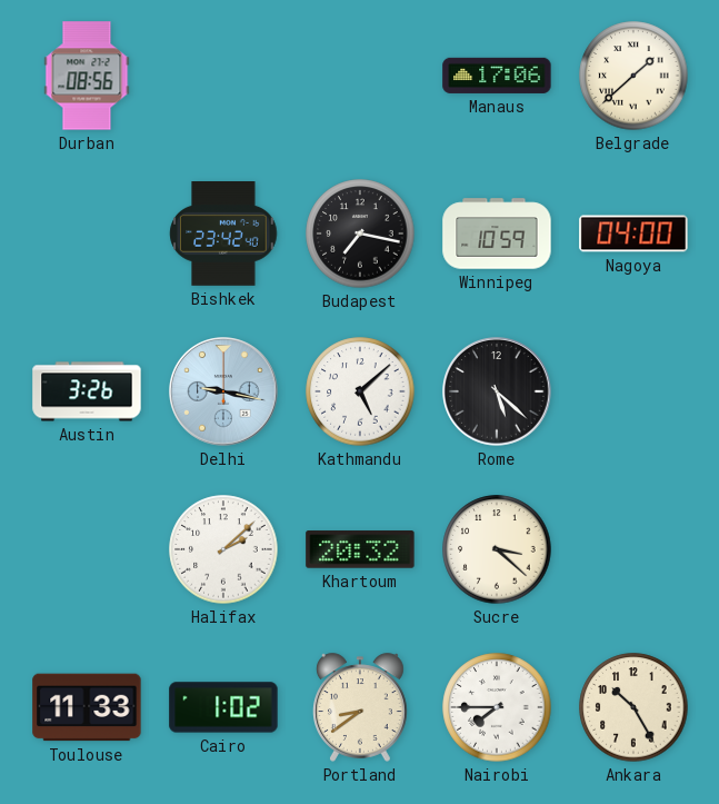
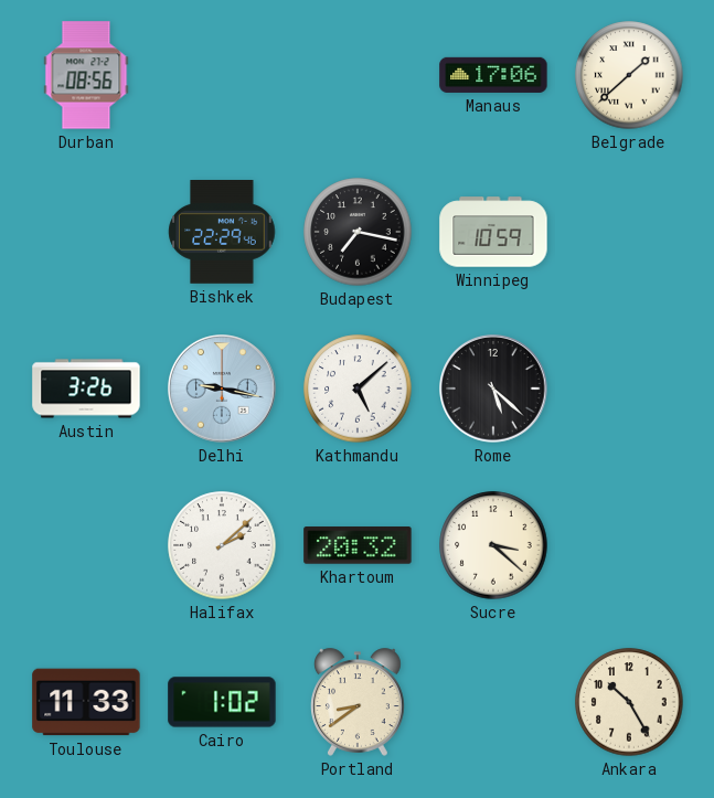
Bishkek: 23:42 -> 22:29
Nagoya: 04:00 -> none
Nairobi: 7:45 -> none
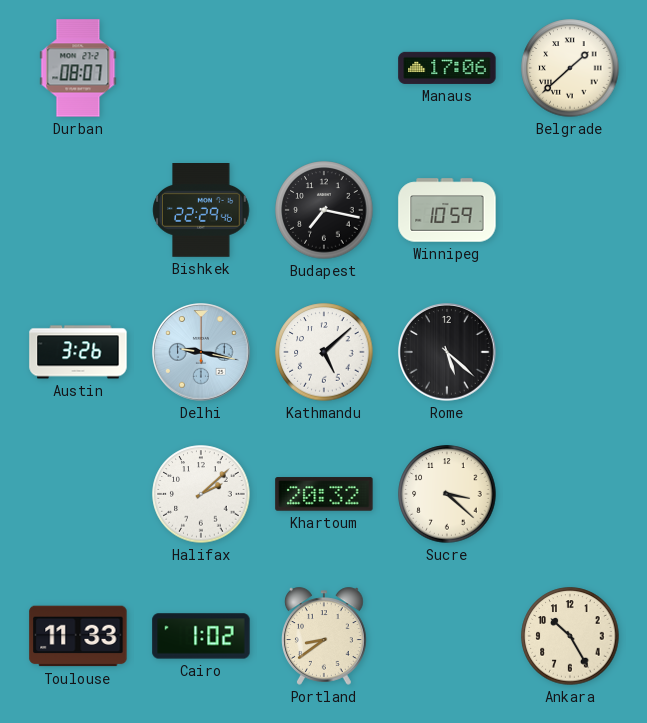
Durban: 08:56 -> 08:07
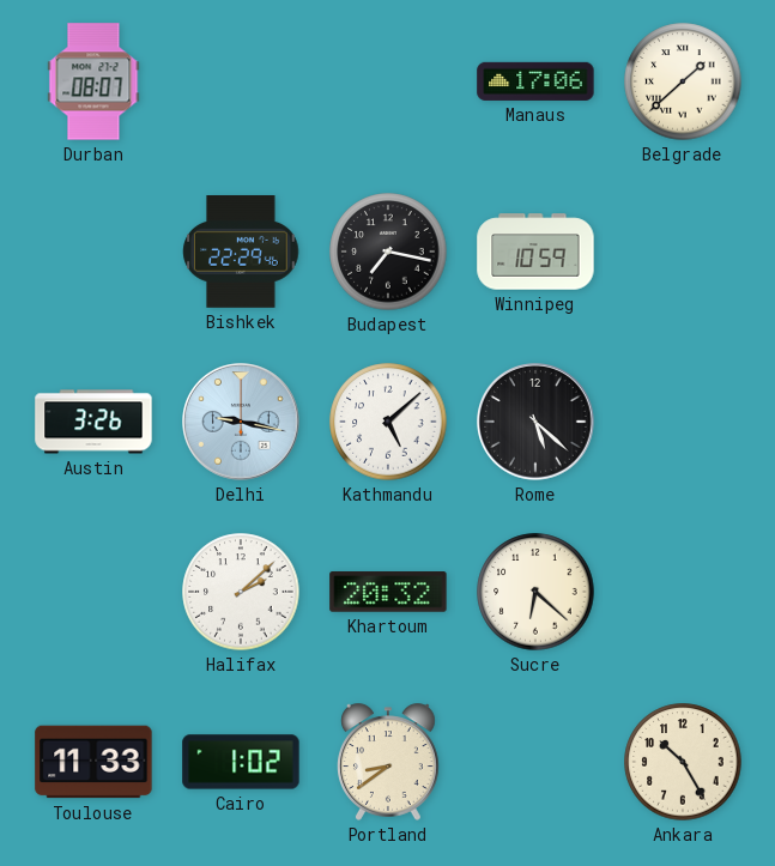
Sucre: 3:22 -> 6:22
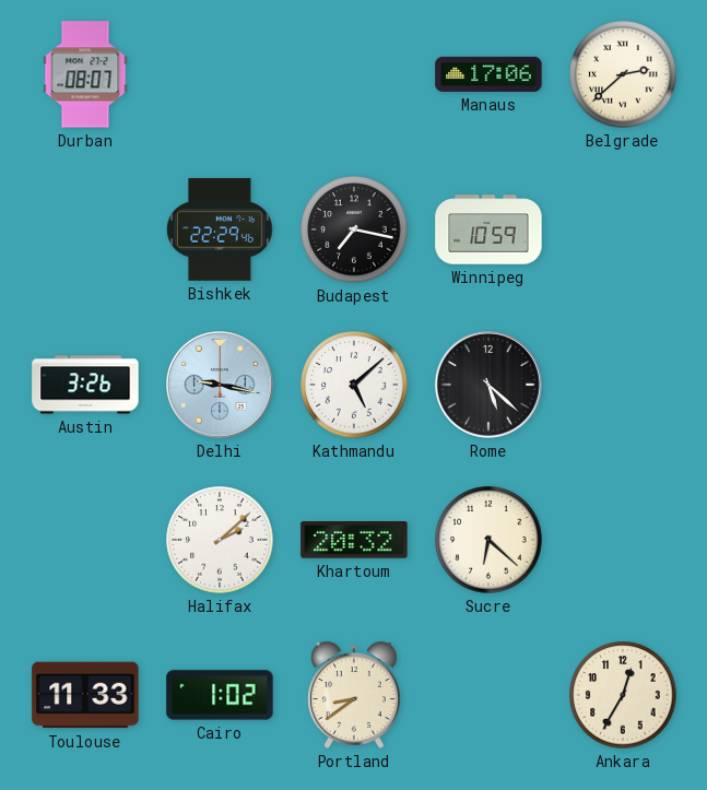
Belgrade: 1:38 -> 2:38
Ankara: 10:25 -> 12:35
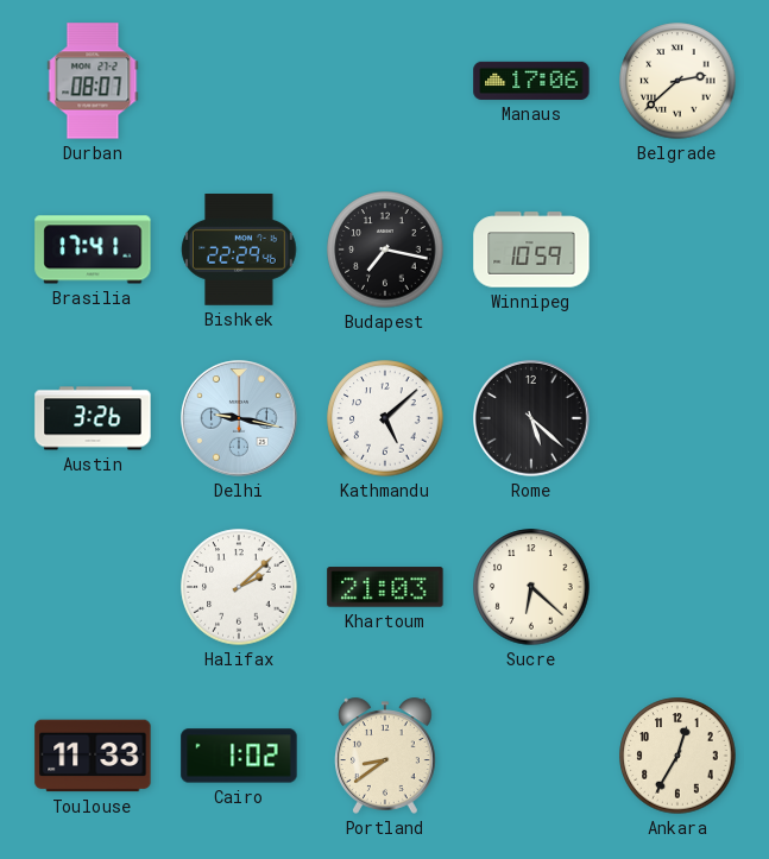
Brasilia: none -> 17:41
Khartoum: 20:32 -> 21:03
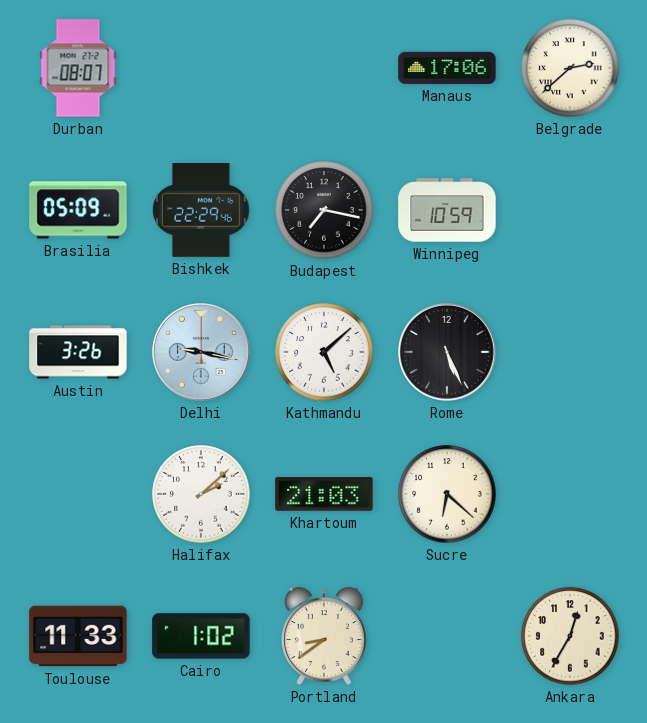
Brasilia: 17:41 -> 05:09
Rome: 5:22 -> 5:26
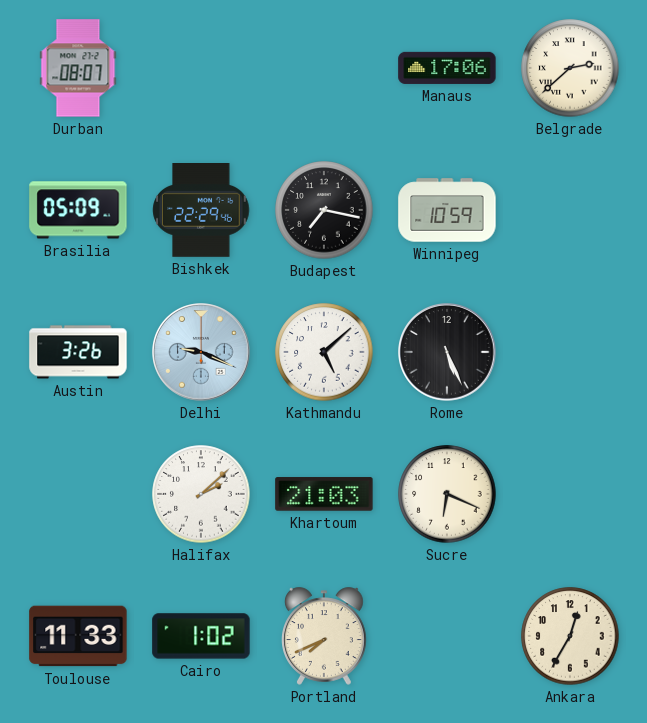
Delhi: 9:17 -> 9:19
Sucre: 6:22 -> 6:19
Portland: 8:39 -> 7:41
